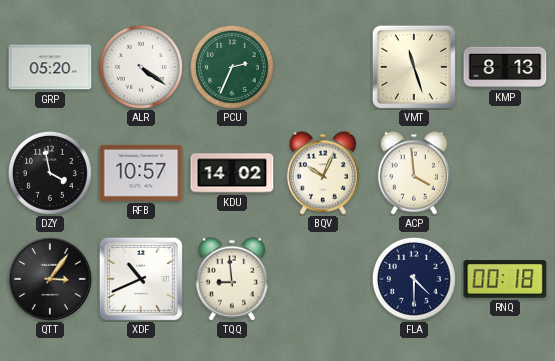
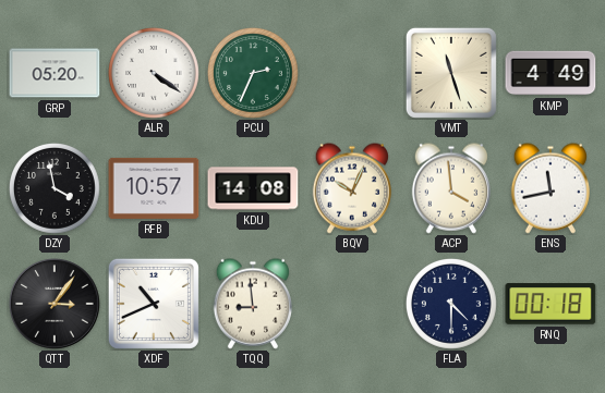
KMP: 8:13 -> 4:49
KDU: 14:02 -> 14:08
ENS: none -> 11:43
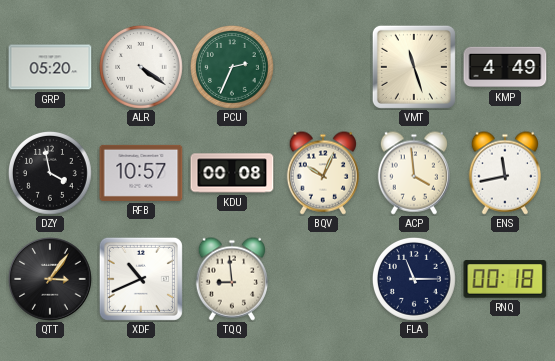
KDU: 14:08 -> 00:08
FLA: 4:30 -> 11:15
